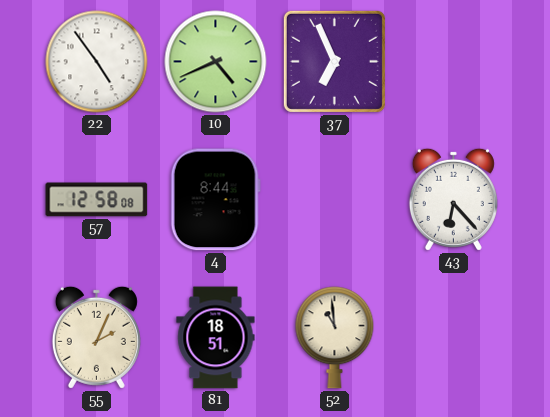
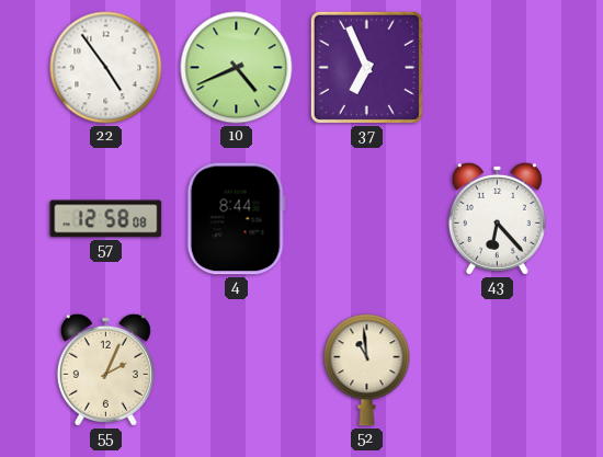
81: 18:51 -> none
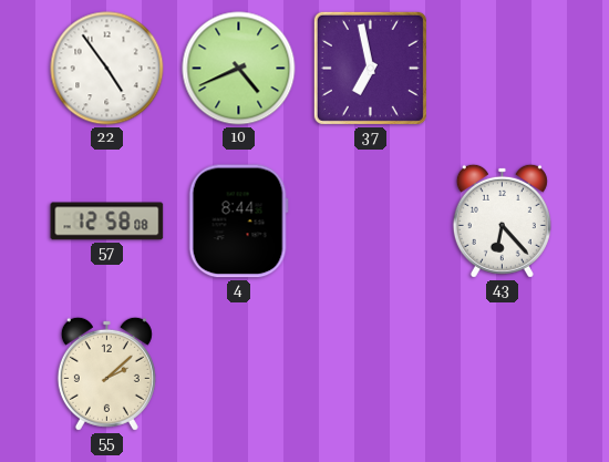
37: 6:56 -> 6:58
55: 2:04 -> 2:08
52: 10:59 -> none
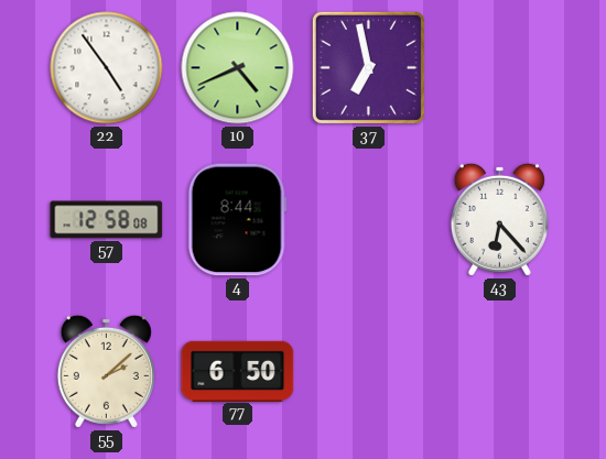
77: none -> 6:50
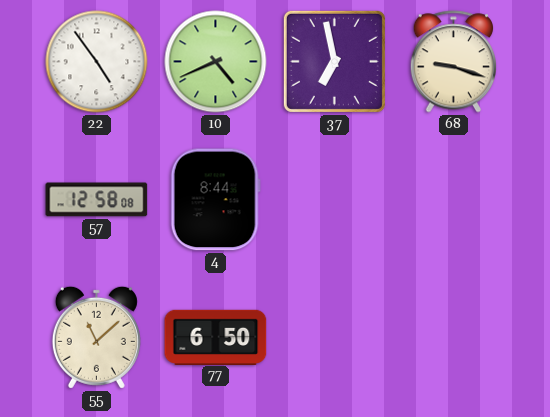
68: none -> 9:18
43: 6:23 -> none
55: 2:08 -> 11:08
